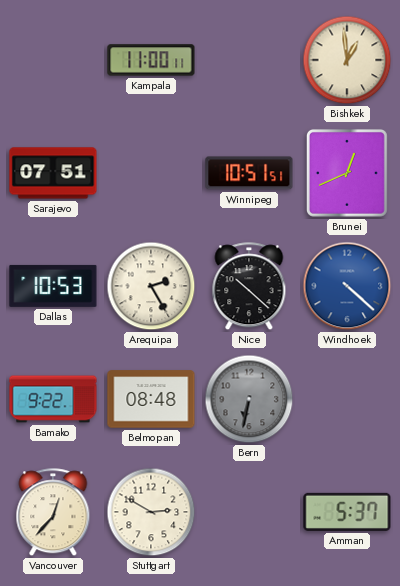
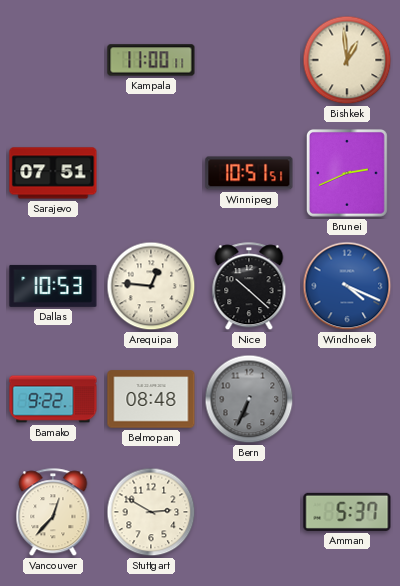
Brunei: 12:41 -> 2:41
Arequipa: 2:25 -> 12:46
Windhoek: 4:22 -> 4:19
Bern: 6:32 -> 6:34
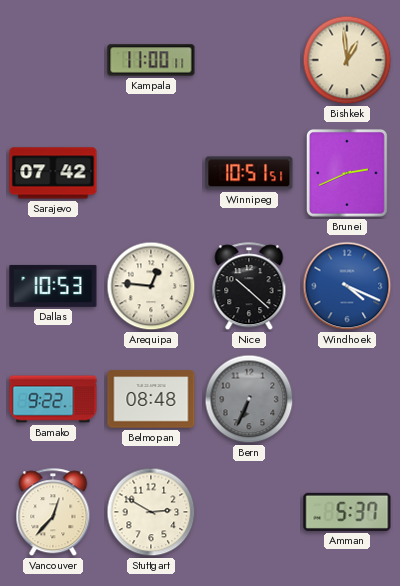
Sarajevo: 07:51 -> 07:42
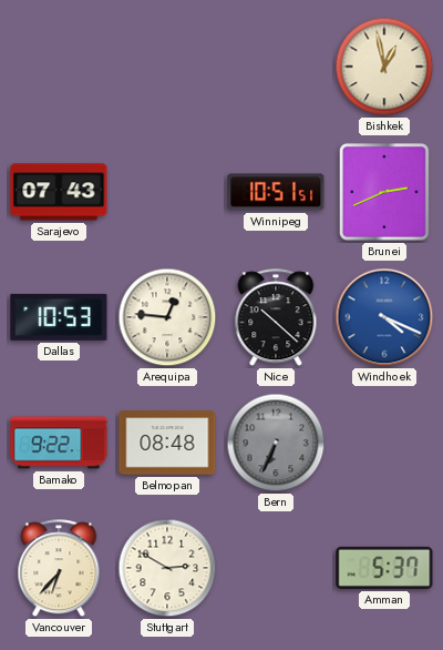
Kampala: 11:00 -> none
Bishkek: 12:59 -> 12:58
Sarajevo: 07:42 -> 07:43
Vancouver: 12:37 -> 6:37
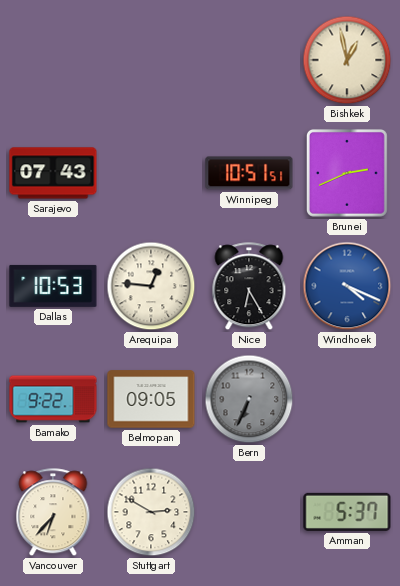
Nice: 10:22 -> 6:25
Belmopan: 08:48 -> 09:05
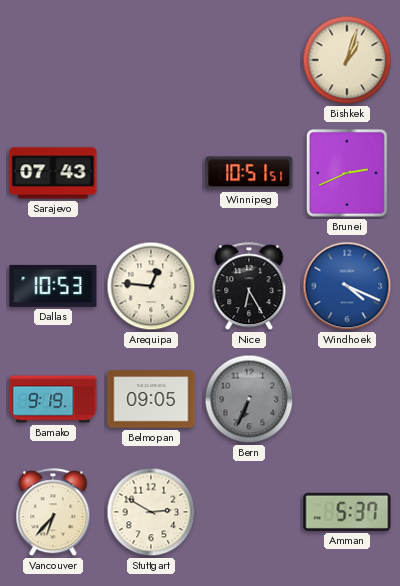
Bishkek: 12:58 -> 1:03
Bamako: 9:22 -> 9:19
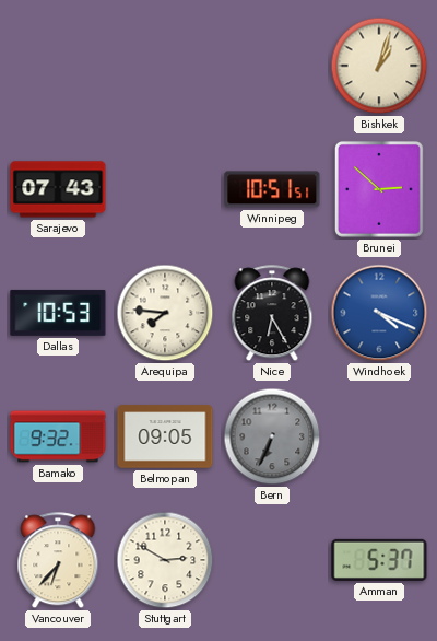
Brunei: 2:41 -> 2:52
Arequipa: 12:46 -> 7:46
Bamako: 9:19 -> 9:32
